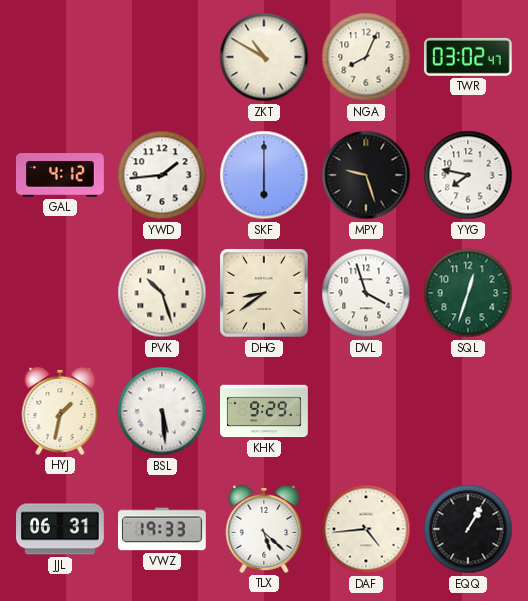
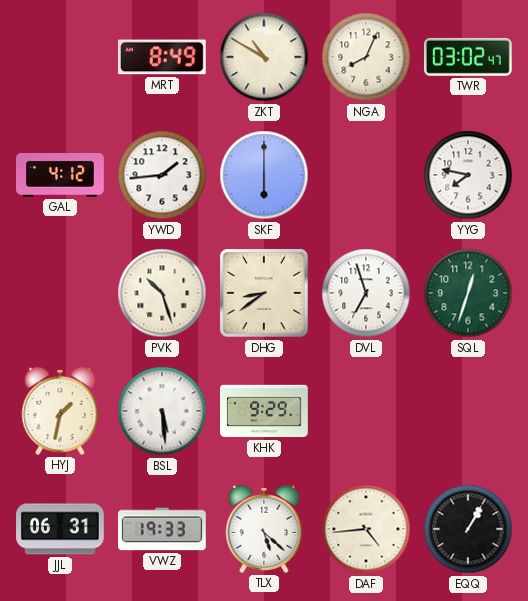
MRT: none -> 8:49
MPY: 9:27 -> none
DVL: 3:57 -> 6:57
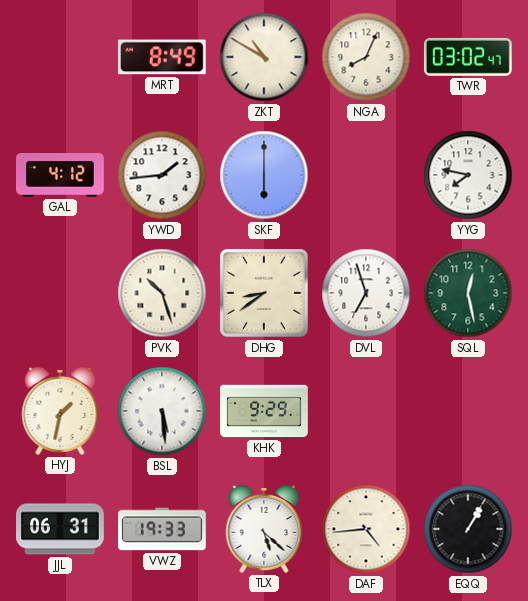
SQL: 12:33 -> 12:28
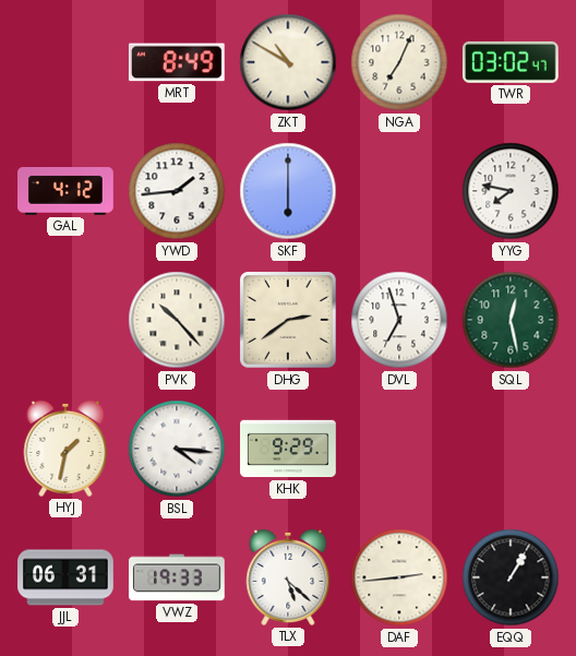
NGA: 8:04 -> 7:04
PVK: 10:27 -> 10:23
DHG: 8:39 -> 2:39
BSL: 5:29 -> 4:16
DAF: 4:44 -> 2:44
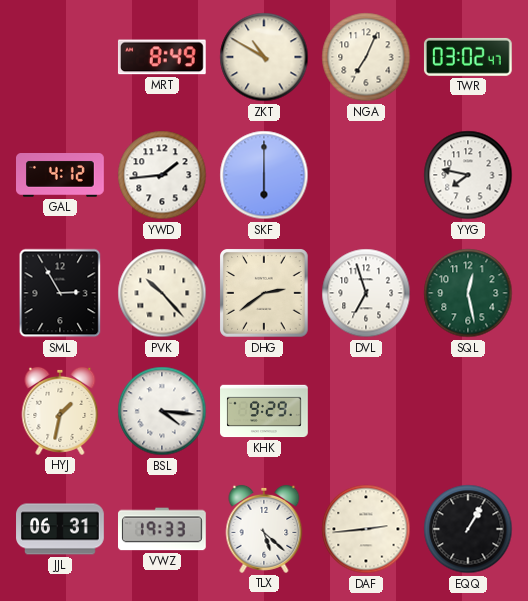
SML: none -> 2:55
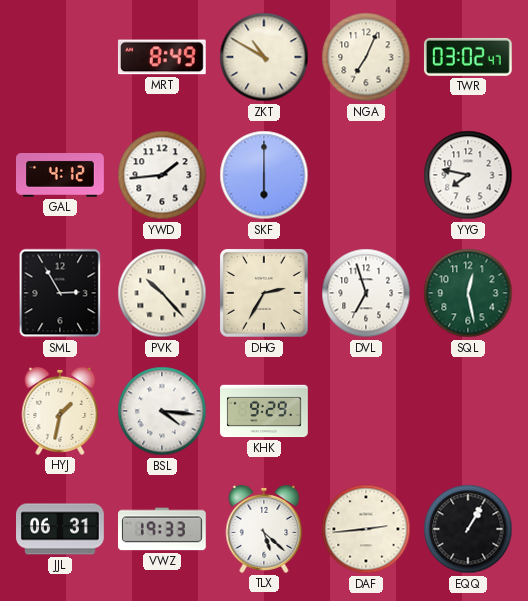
DHG: 2:39 -> 2:35
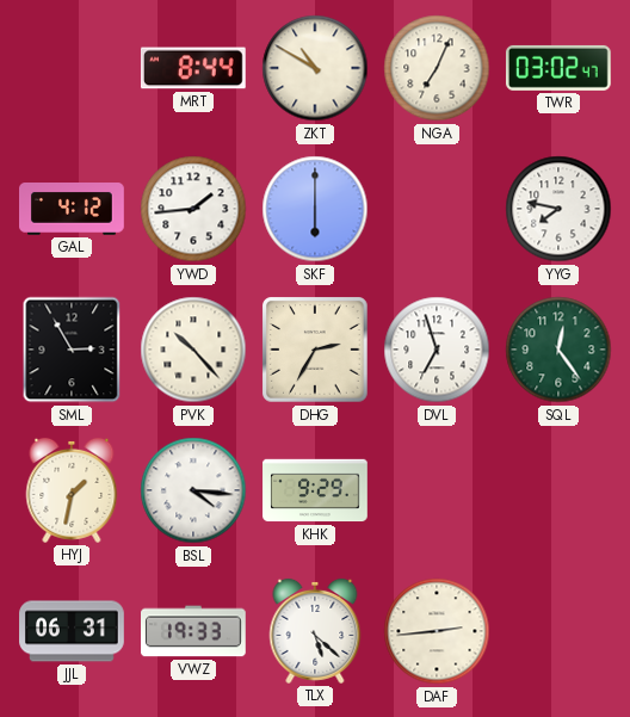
MRT: 8:49 -> 8:44
SQL: 12:28 -> 12:24
EQQ: 1:05 -> none
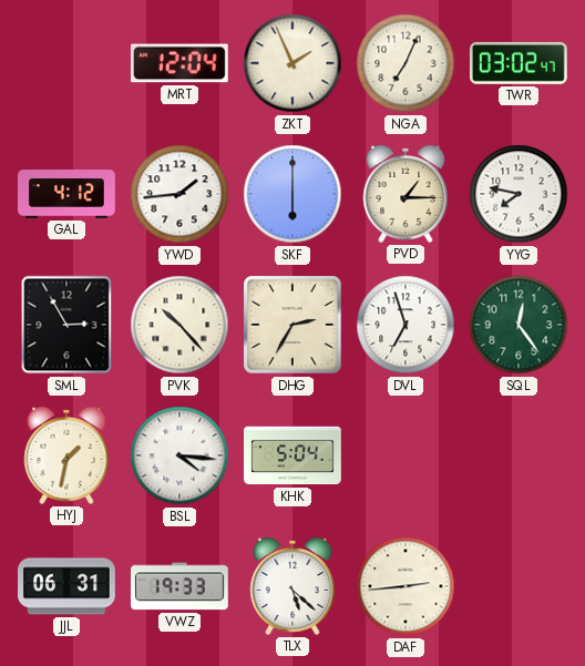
MRT: 8:44 -> 12:04
ZKT: 10:50 -> 1:56
PVD: none -> 1:15
KHK: 9:29 -> 5:04
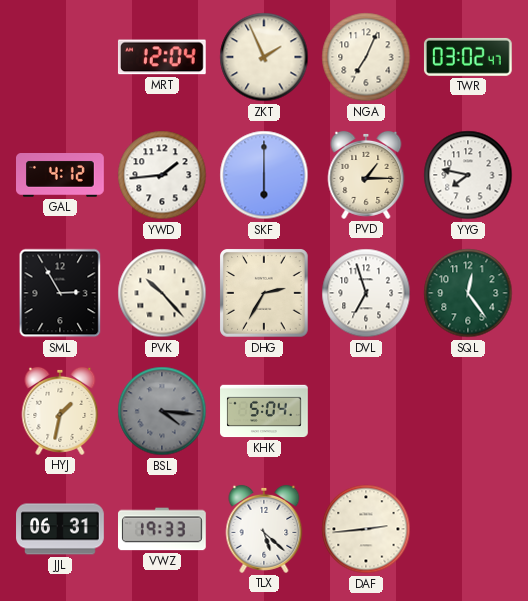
BSL dial: white -> grey
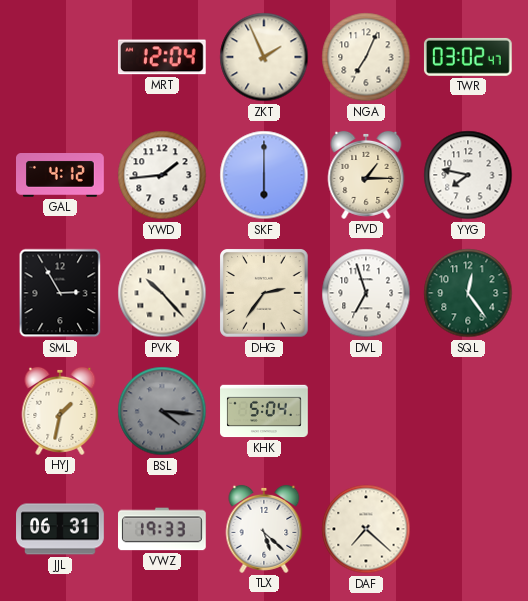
DHG: 2:35 -> 2:36
DAF: 2:44 -> 7:22
